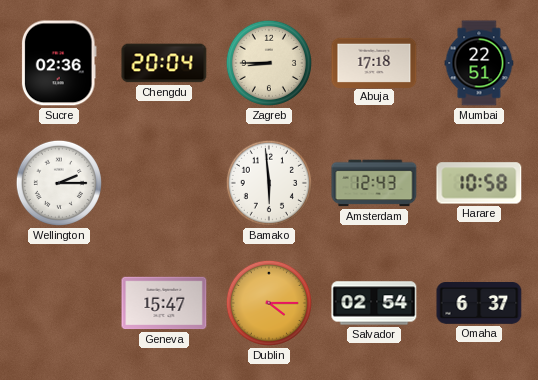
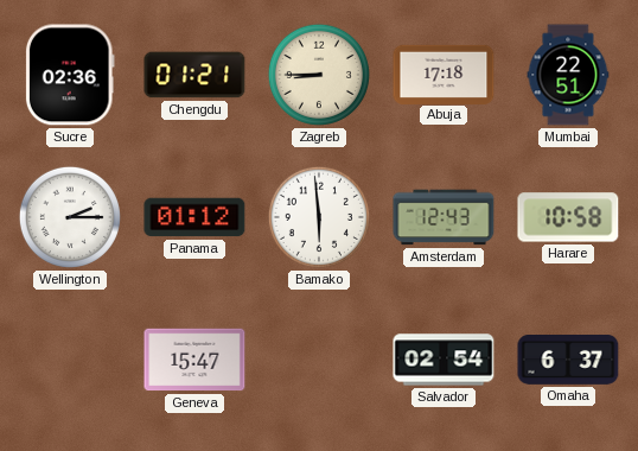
Chengdu: 20:04 -> 01:21
Panama: none -> 01:12
Dublin: 4:15 -> none
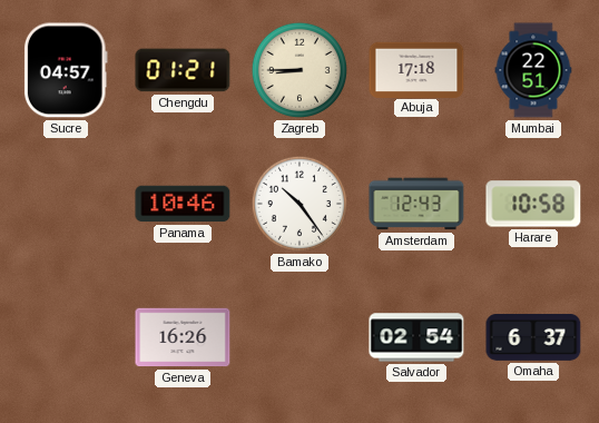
Sucre: 02:36 -> 04:57
Wellington: 2:15 -> none
Panama: 01:12 -> 10:46
Bamako: 5:59 -> 10:24
Geneva: 15:47 -> 16:26
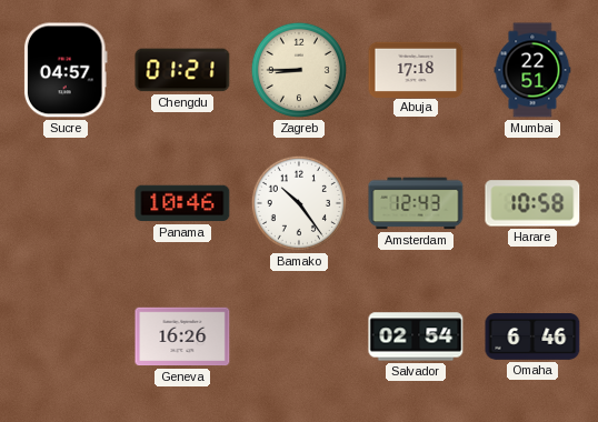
Omaha: 6:37 -> 6:46
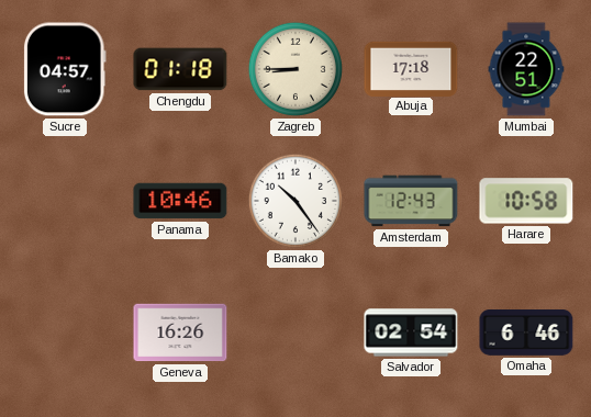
Chengdu: 01:21 -> 01:18
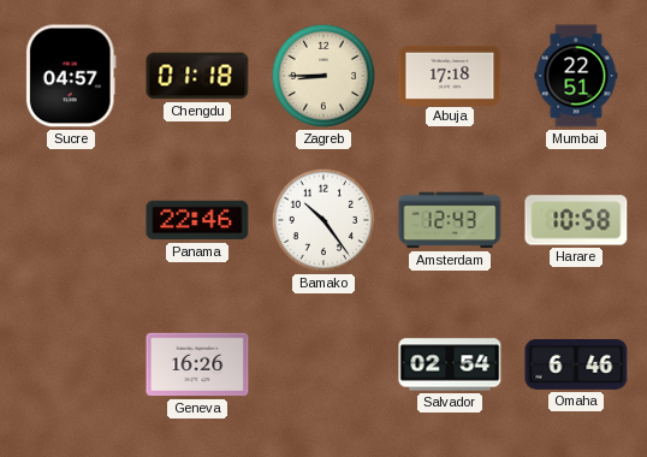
Panama: 10:46 -> 22:46
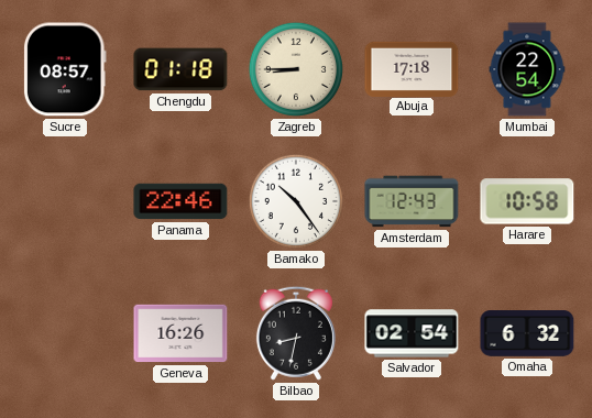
Sucre: 04:57 -> 08:57
Mumbai: 22:51 -> 22:54
Bilbao: none -> 8:32
Omaha: 6:46 -> 6:32
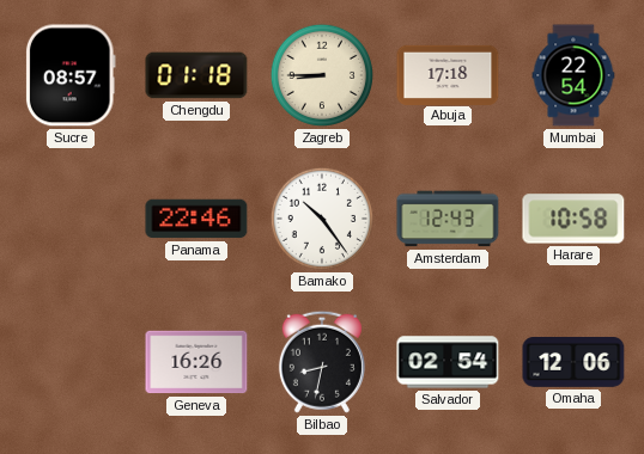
Omaha: 6:32 -> 12:06
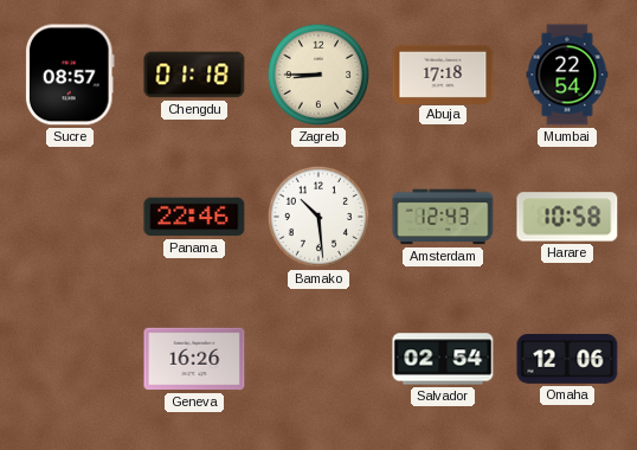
Bamako: 10:24 -> 10:29
Bilbao: 8:32 -> none
